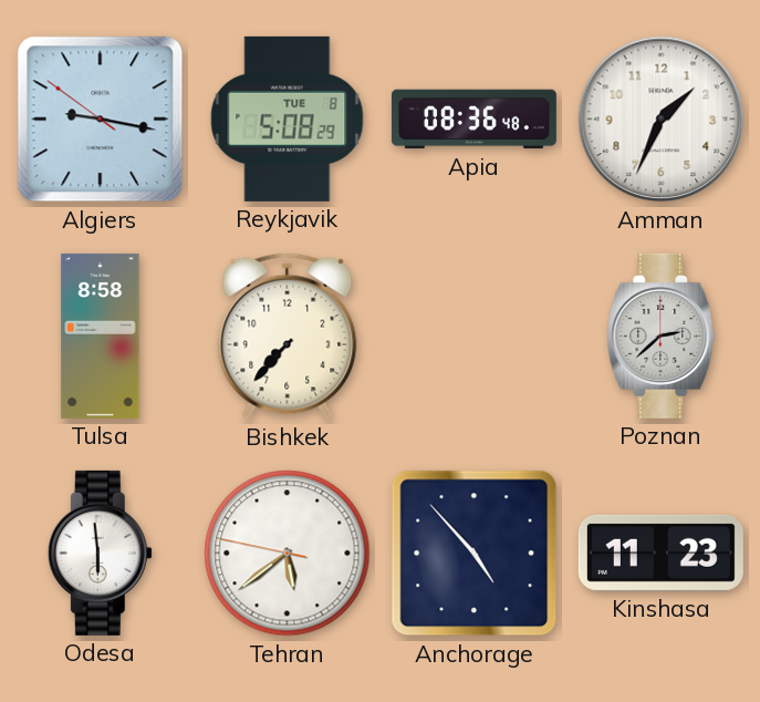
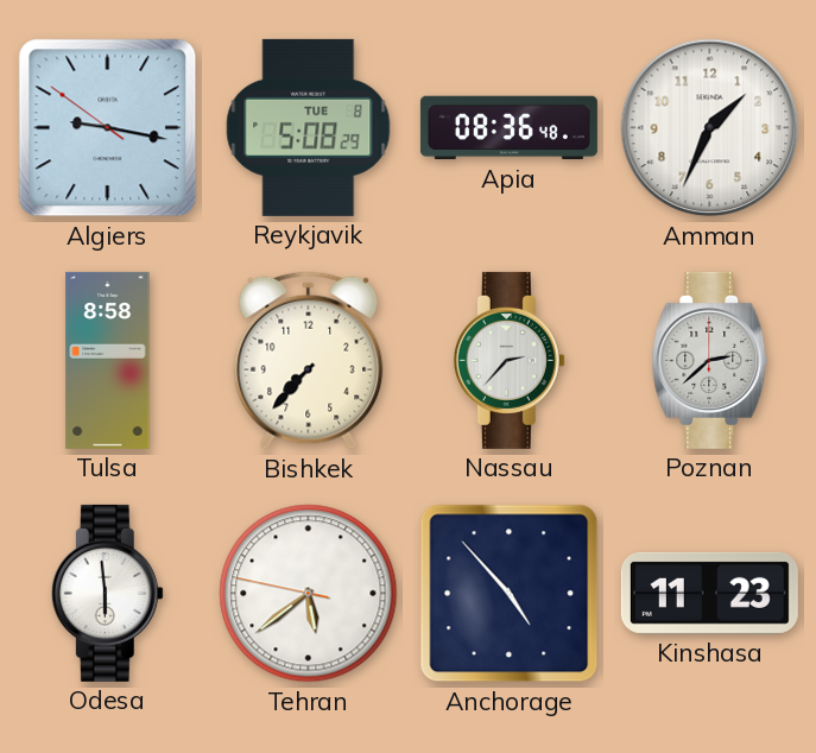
Nassau: none -> 2:37
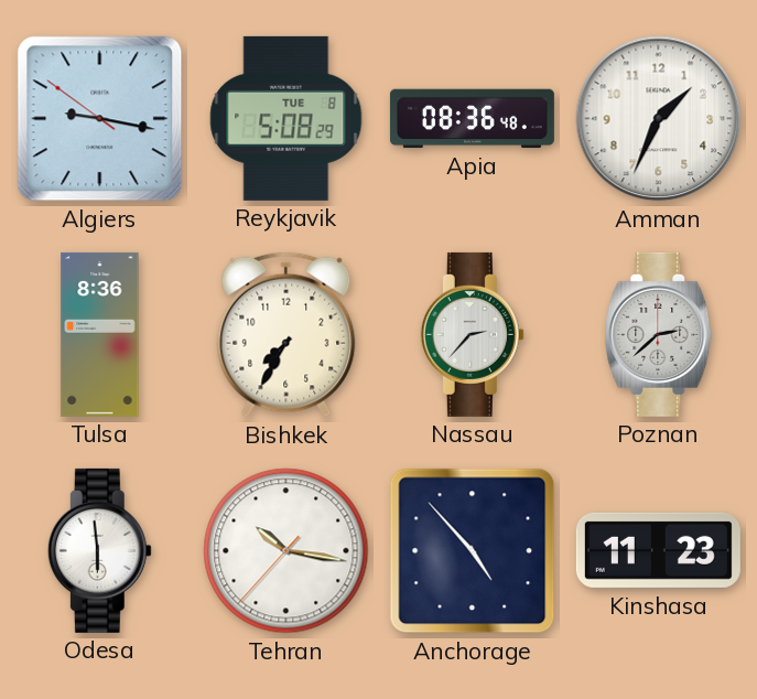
Tulsa: 8:58 -> 8:36
Bishkek: 7:37 -> 7:35
Tehran: 5:38 -> 10:16
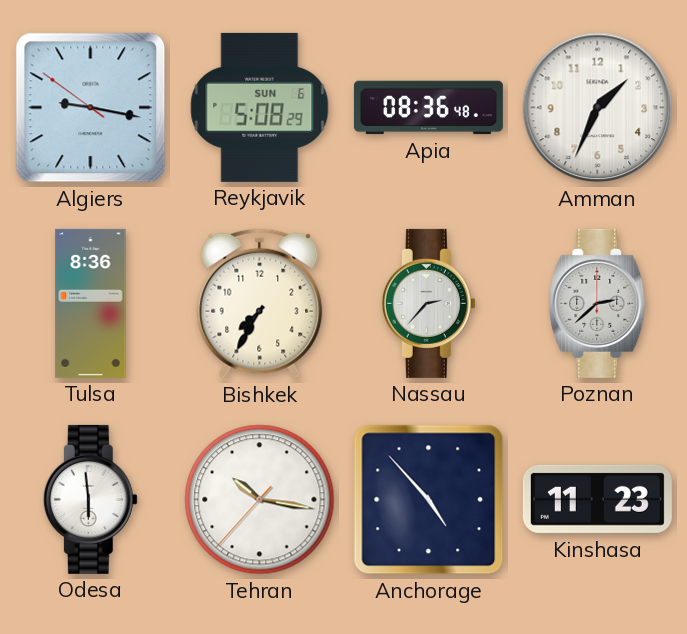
Reykjavik date: TUE 8 -> SUN 6
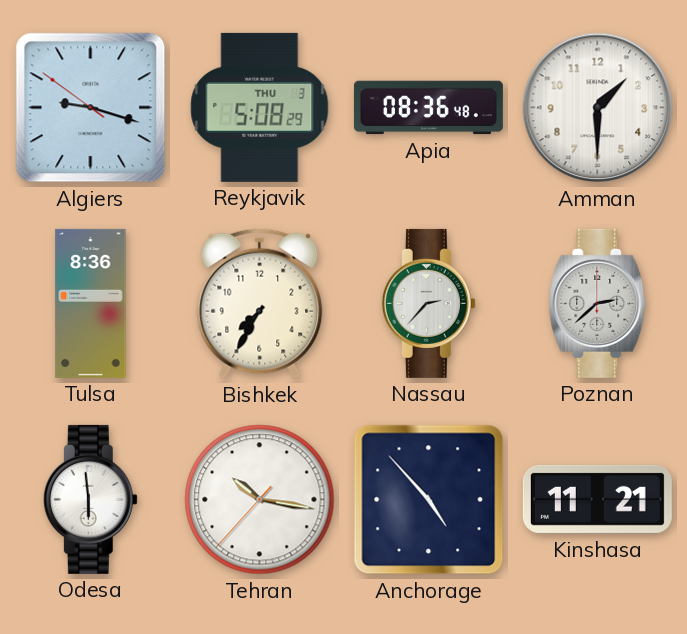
Algiers: 9:16 -> 9:17
Reykjavik date: SUN 6 -> THU 3
Amman: 1:34 -> 1:30
Kinshasa: 11:23 -> 11:21
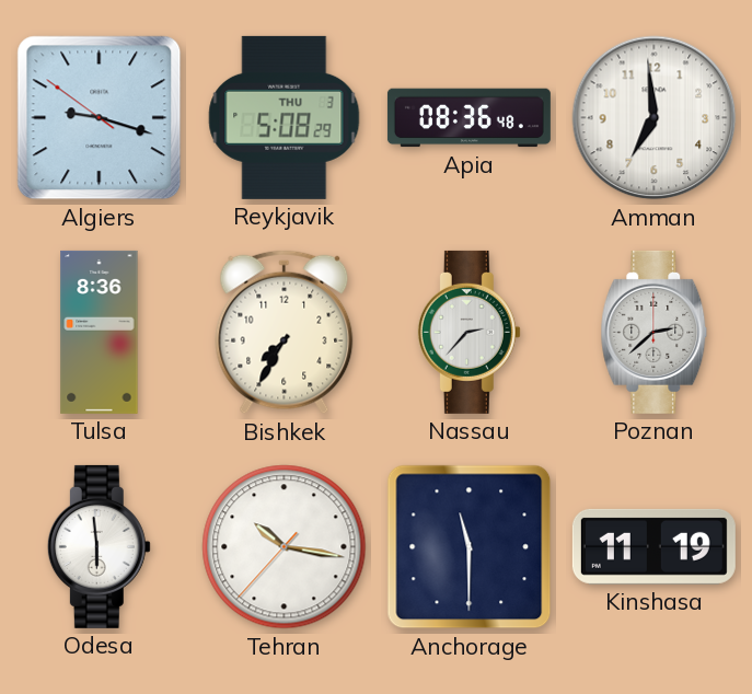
Amman: 1:30 -> 6:59
Anchorage: 4:53 -> 11:30
Kinshasa: 11:21 -> 11:19
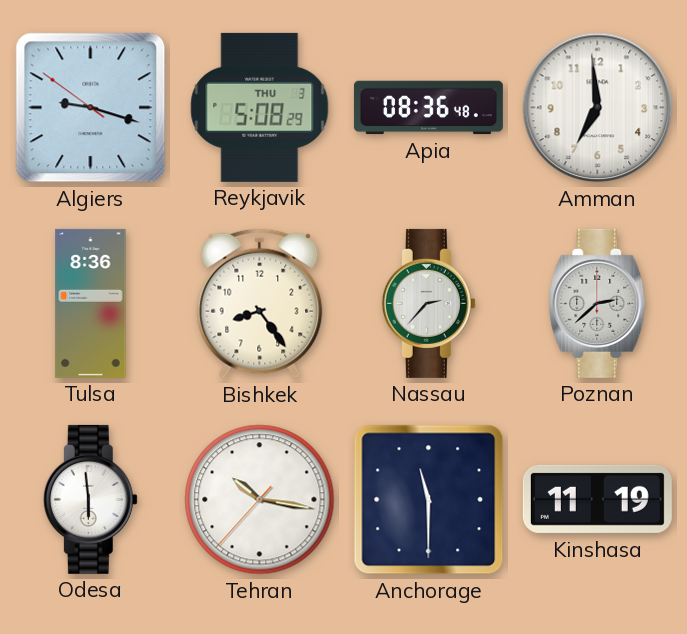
Bishkek: 7:35 -> 8:24
